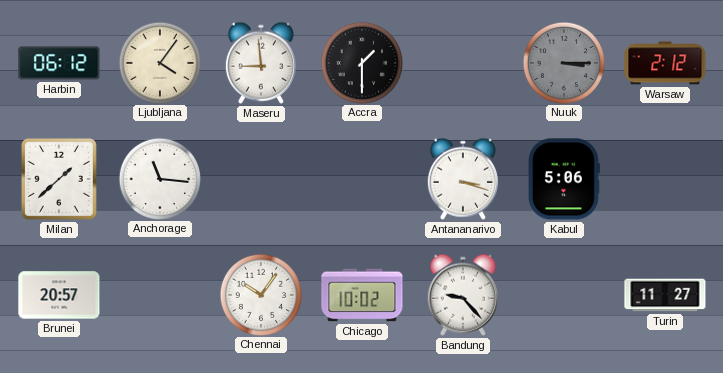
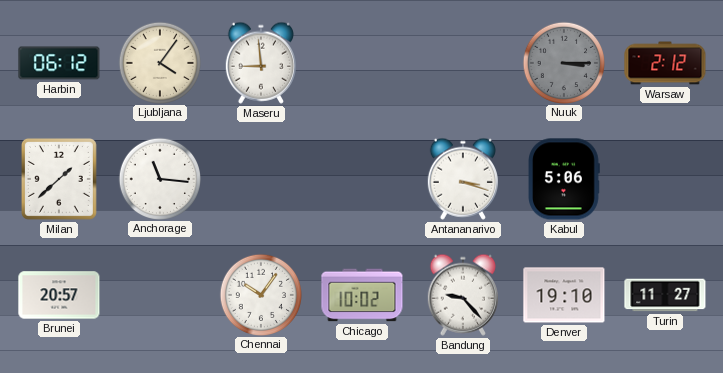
Accra: 1:30 -> none
Denver: none -> 19:10
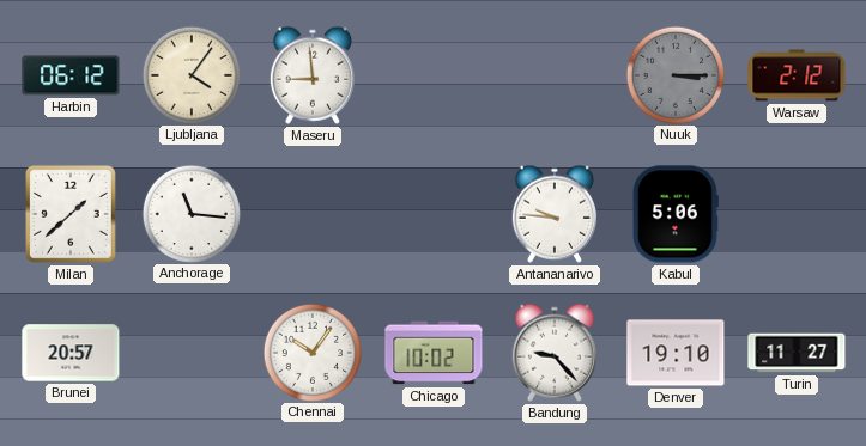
Antananarivo: 3:18 -> 9:46
